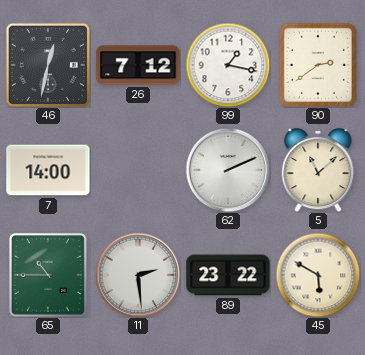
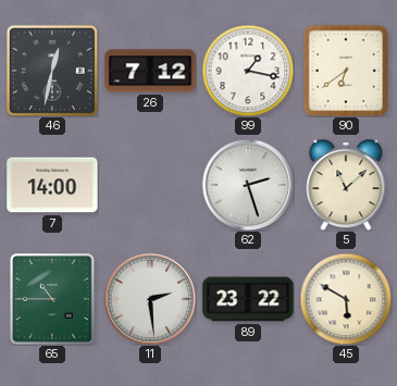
90: 2:39 -> 6:39
62: 2:11 -> 2:27
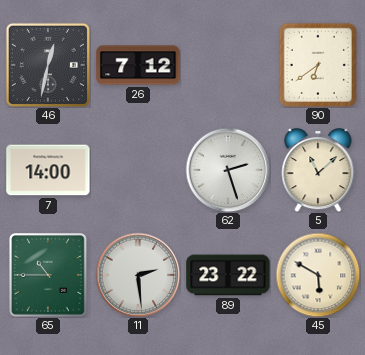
99: 1:17 -> none
